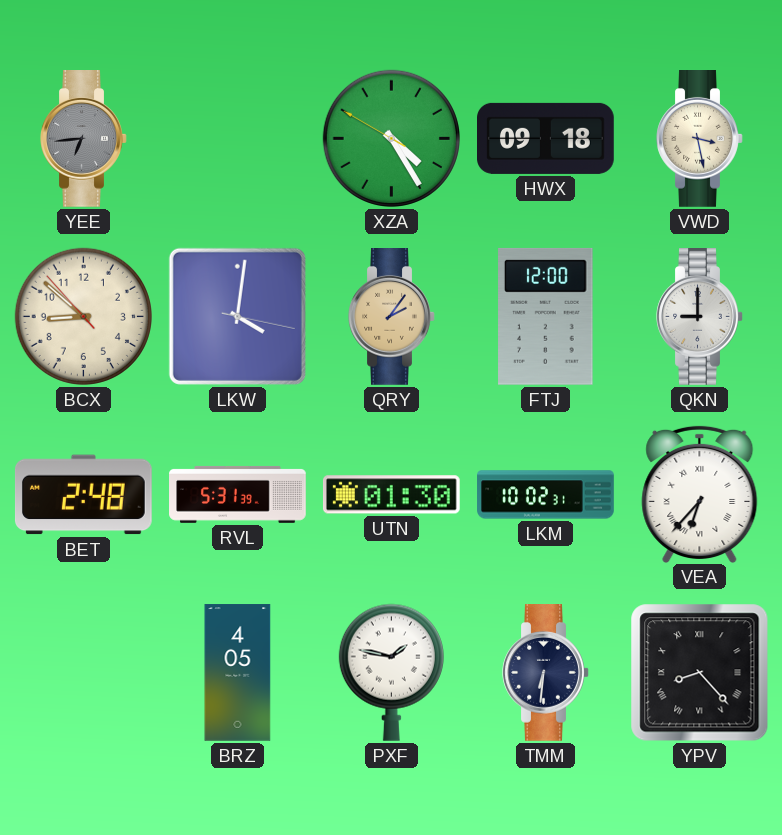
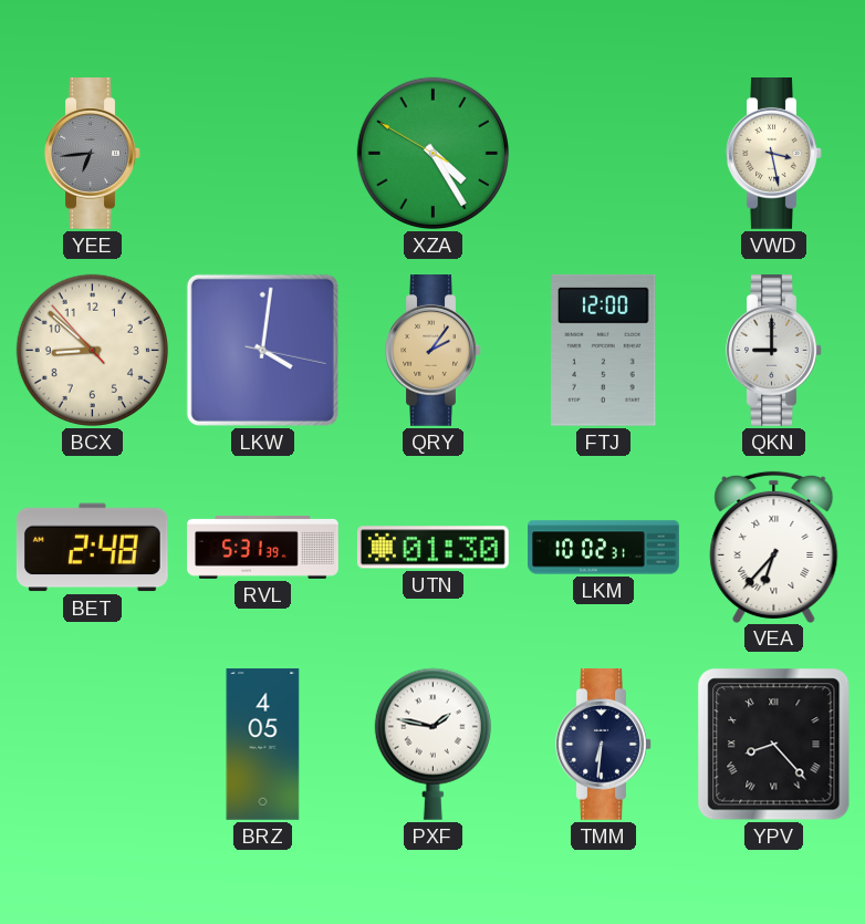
HWX: 09:18 -> none
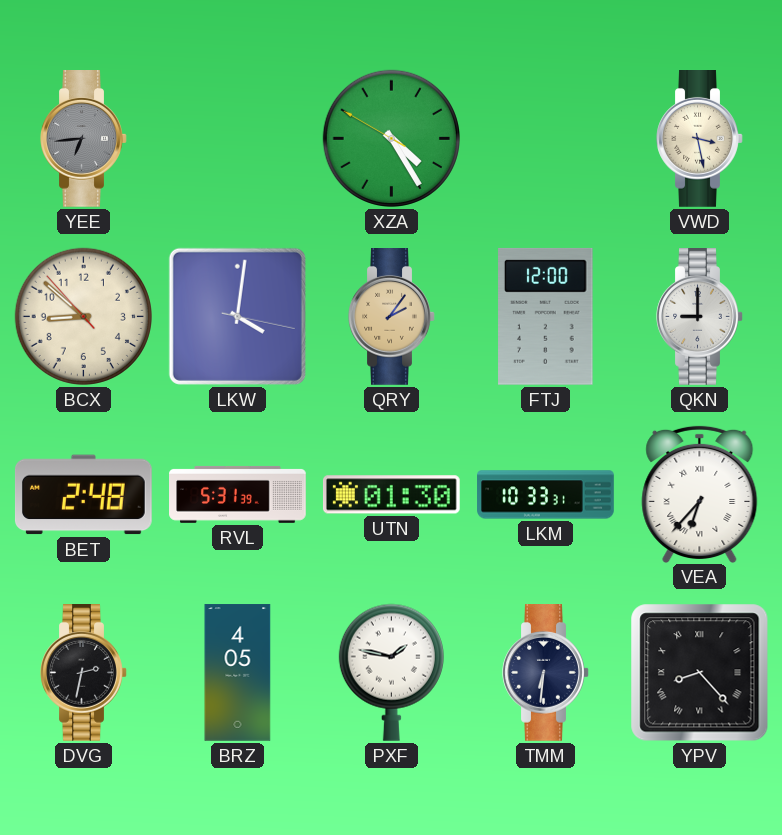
LKM: 10:02 -> 10:33
DVG: none -> 2:32
